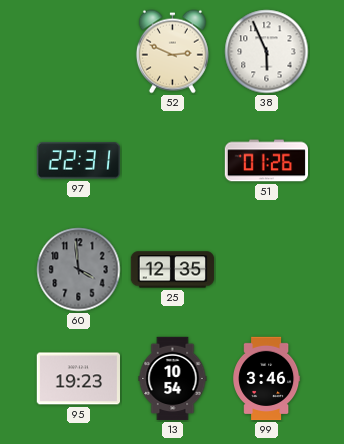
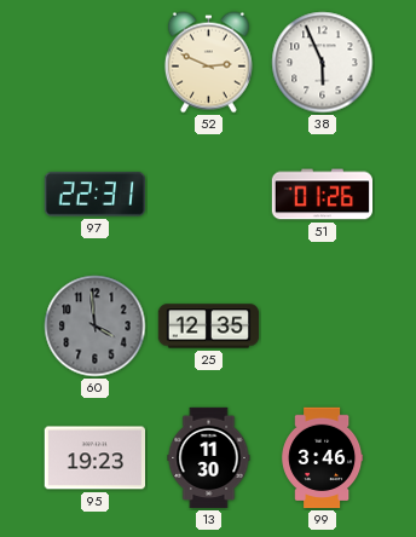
13: 10:54 -> 11:30
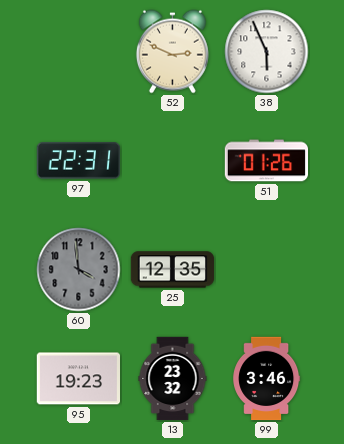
13: 11:30 -> 23:32
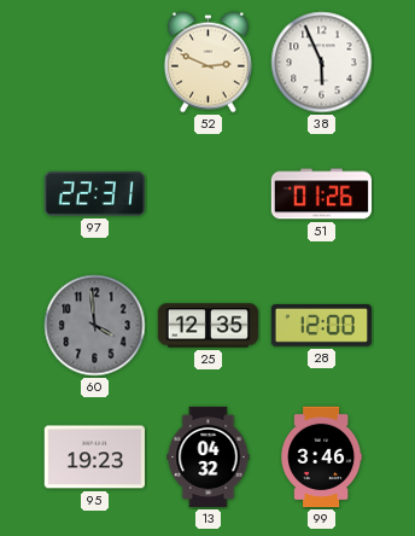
28: none -> 12:00
13: 23:32 -> 04:32
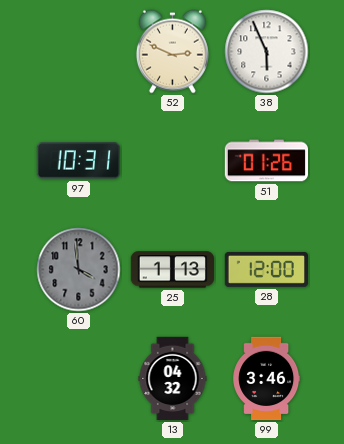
97: 22:31 -> 10:31
25: 12:35 -> 1:13
95: 19:23 -> none
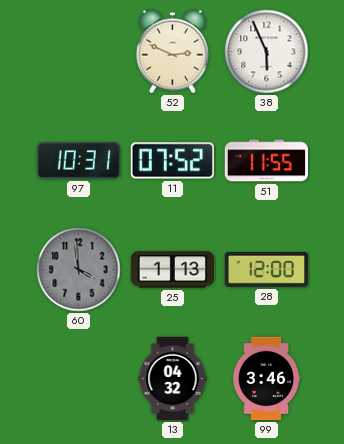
11: none -> 07:52
51: 01:26 -> 11:55
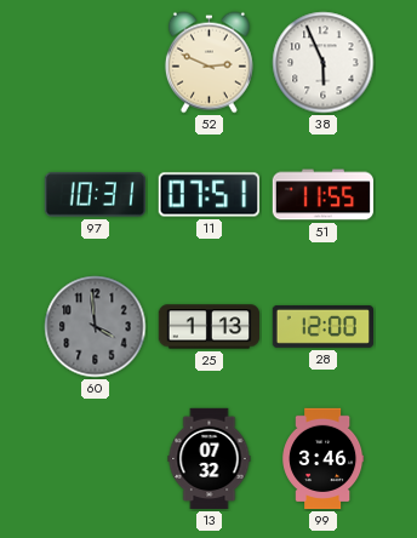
11: 07:52 -> 07:51
13: 04:32 -> 07:32
